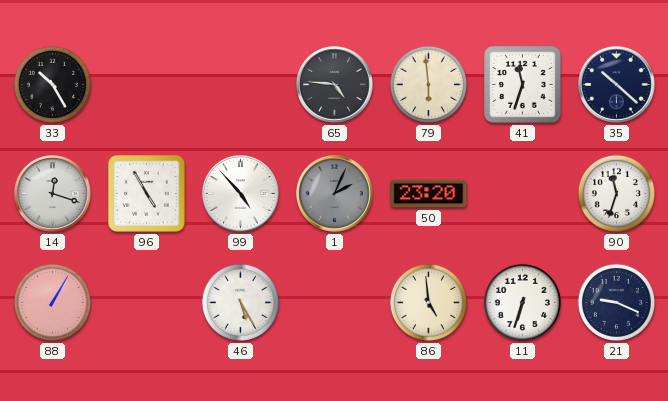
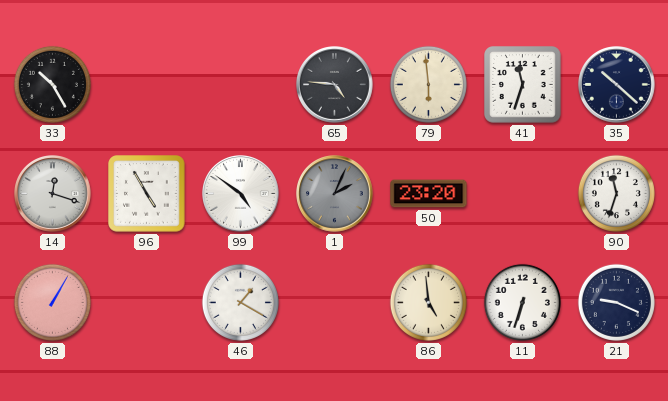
99: 4:53 -> 4:51
46: 5:25 -> 1:20
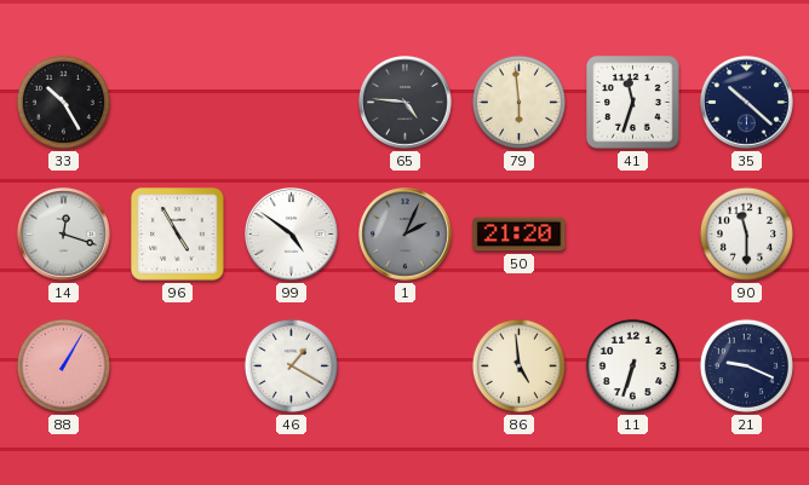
50: 23:20 -> 21:20
90: 11:33 -> 11:30
